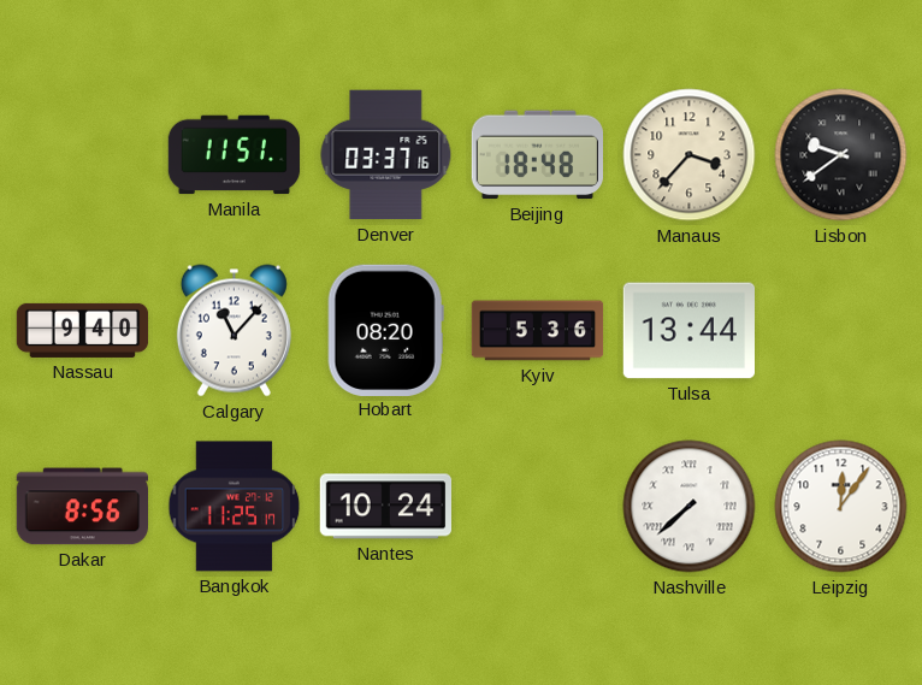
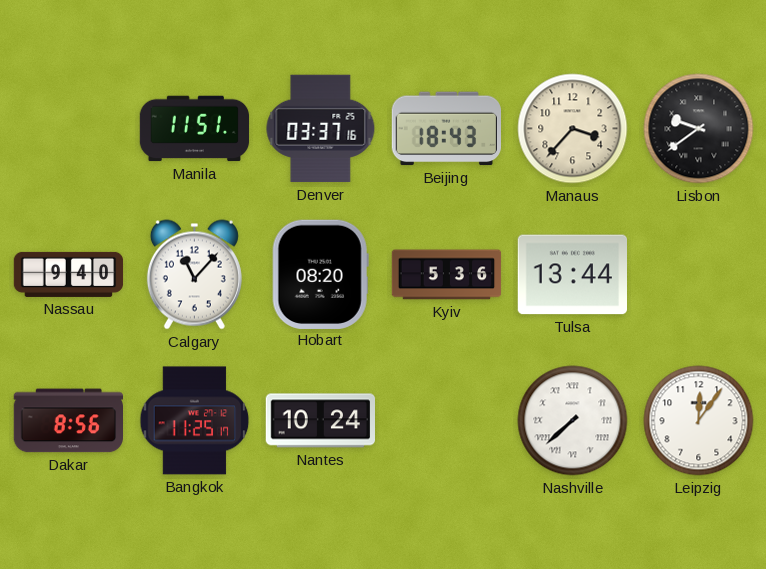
Beijing: 18:48 -> 18:43
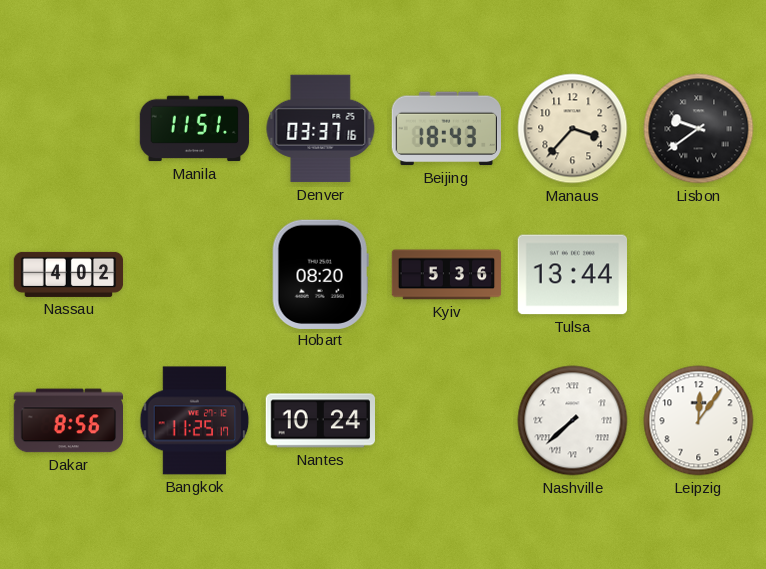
Nassau: 9:40 -> 4:02
Calgary: 11:07 -> none
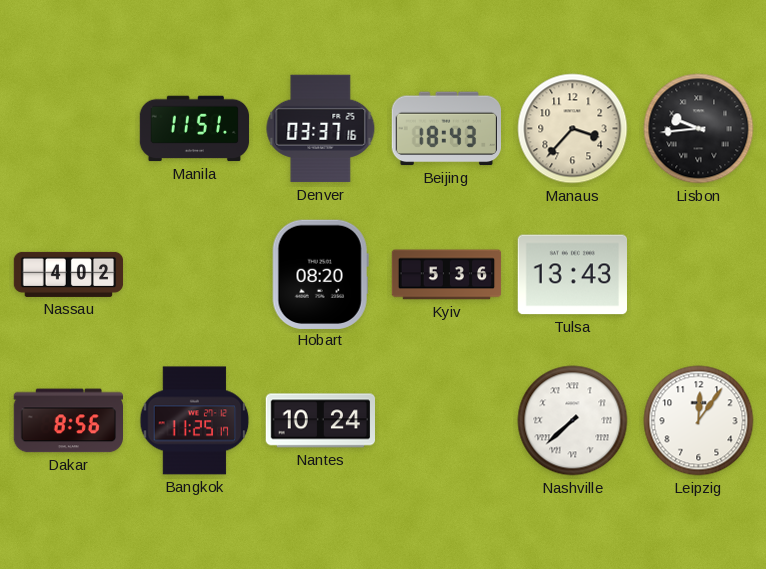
Lisbon: 9:39 -> 9:44
Tulsa: 13:44 -> 13:43
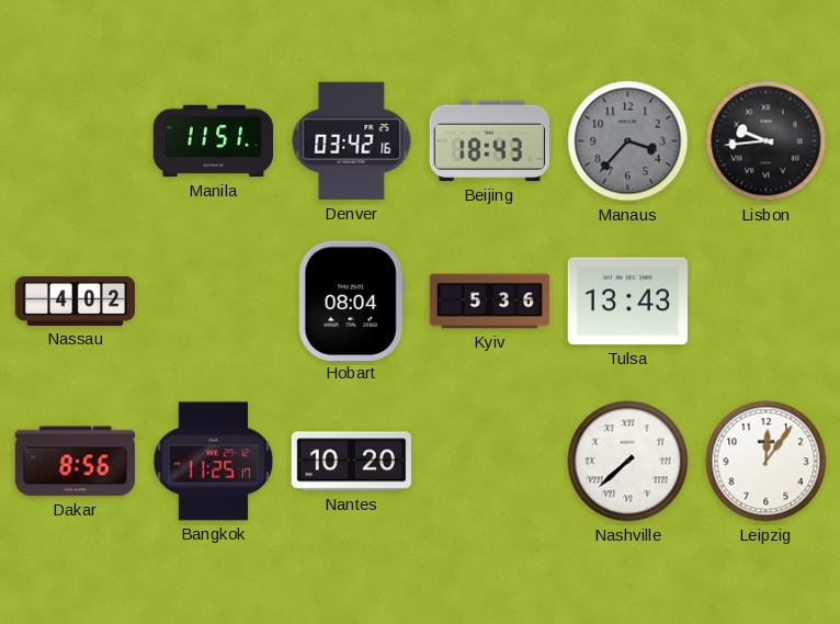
Denver: 03:37 -> 03:42
Manaus dial: cream -> grey
Hobart: 08:20 -> 08:04
Nantes: 10:24 -> 10:20
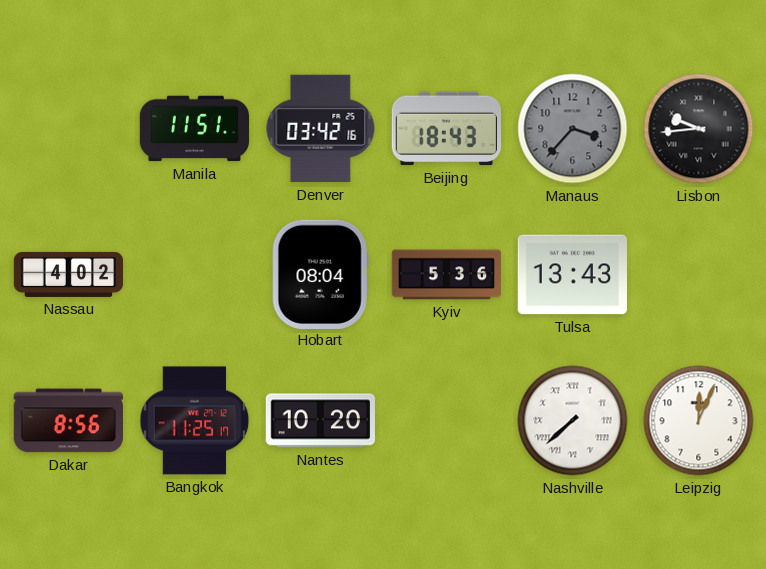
Leipzig: 12:06 -> 12:04
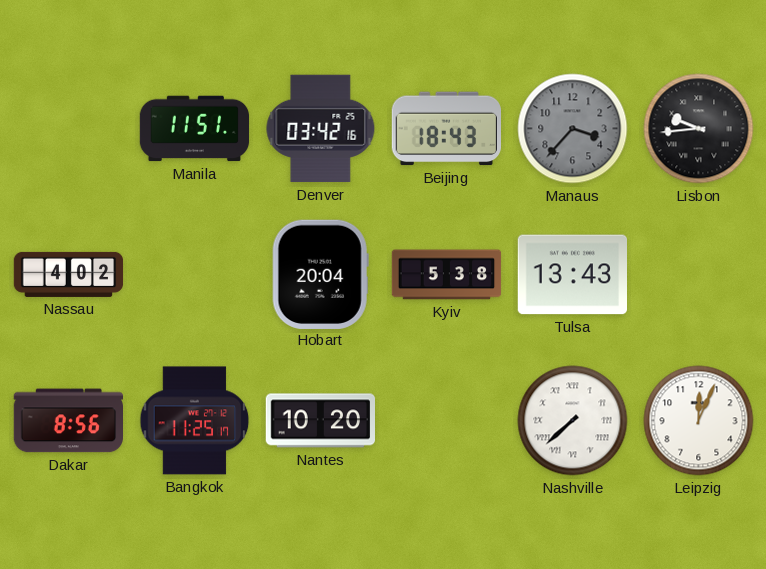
Hobart: 08:04 -> 20:04
Kyiv: 5:36 -> 5:38
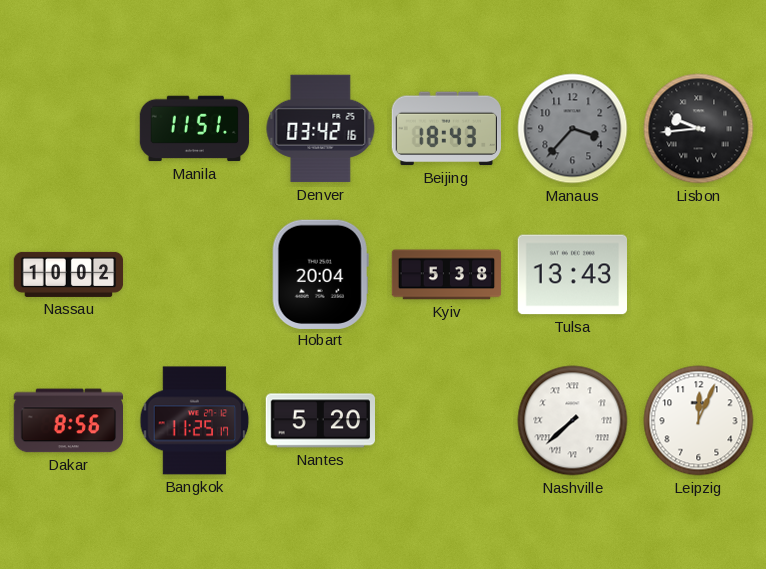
Nassau: 4:02 -> 10:02
Nantes: 10:20 -> 5:20
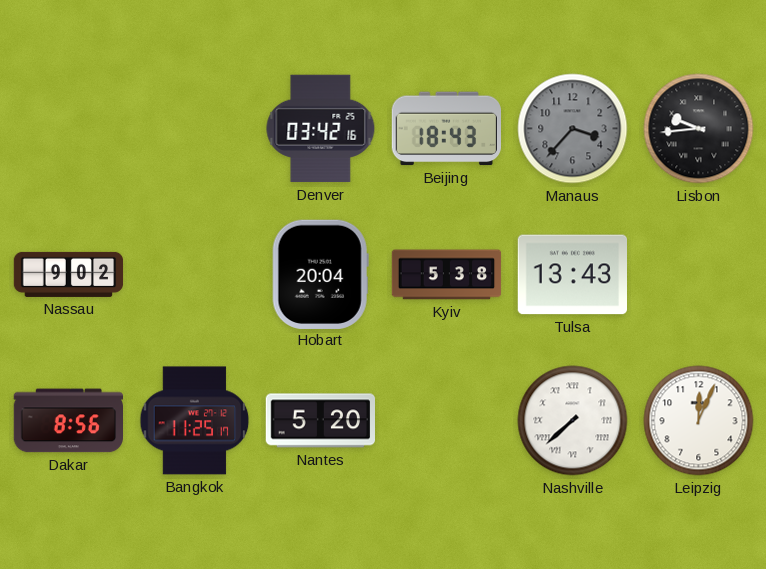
Manila: 11:51 -> none
Nassau: 10:02 -> 9:02
